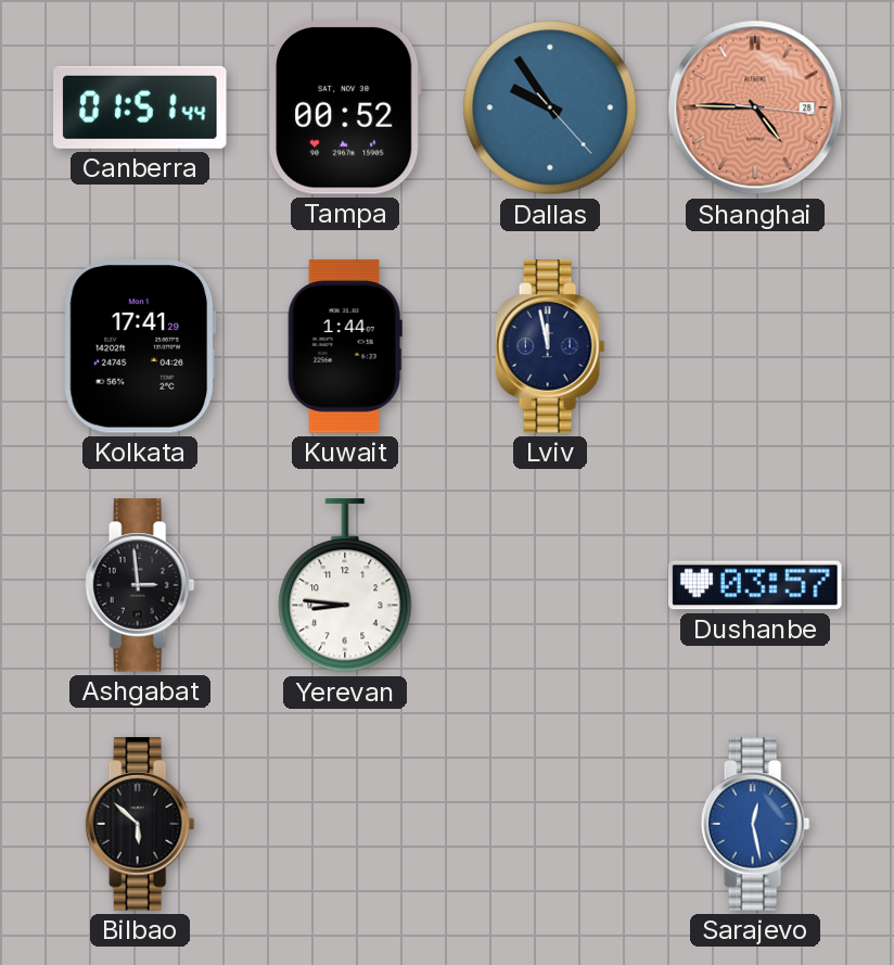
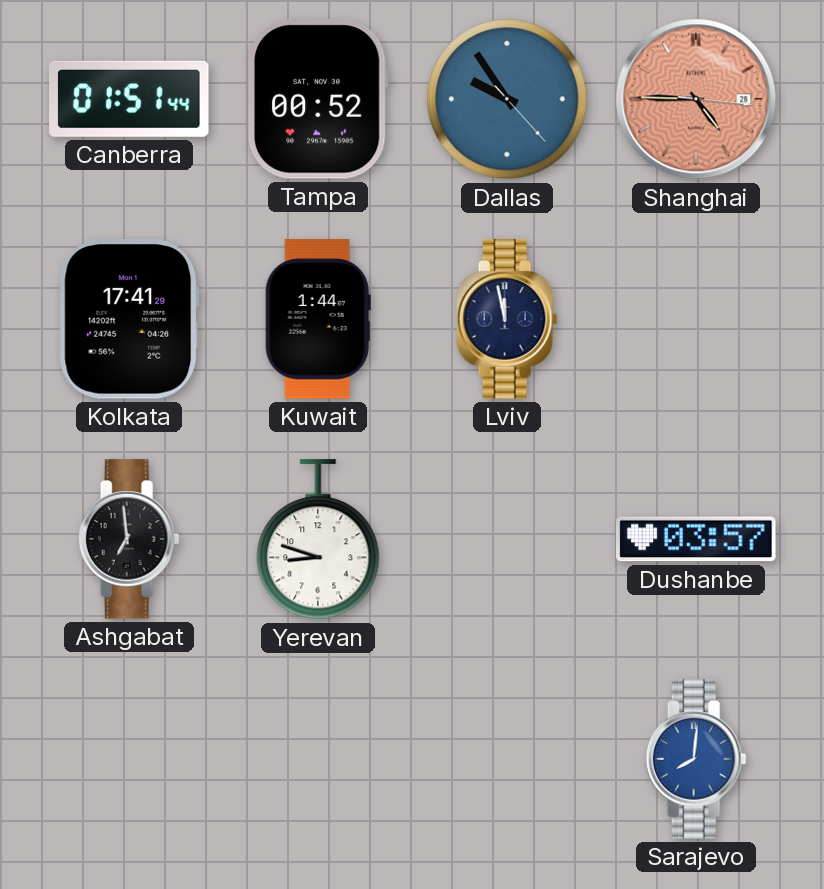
Ashgabat: 2:59 -> 6:59
Yerevan: 8:46 -> 8:48
Bilbao: 5:52 -> none
Sarajevo: 12:28 -> 8:01
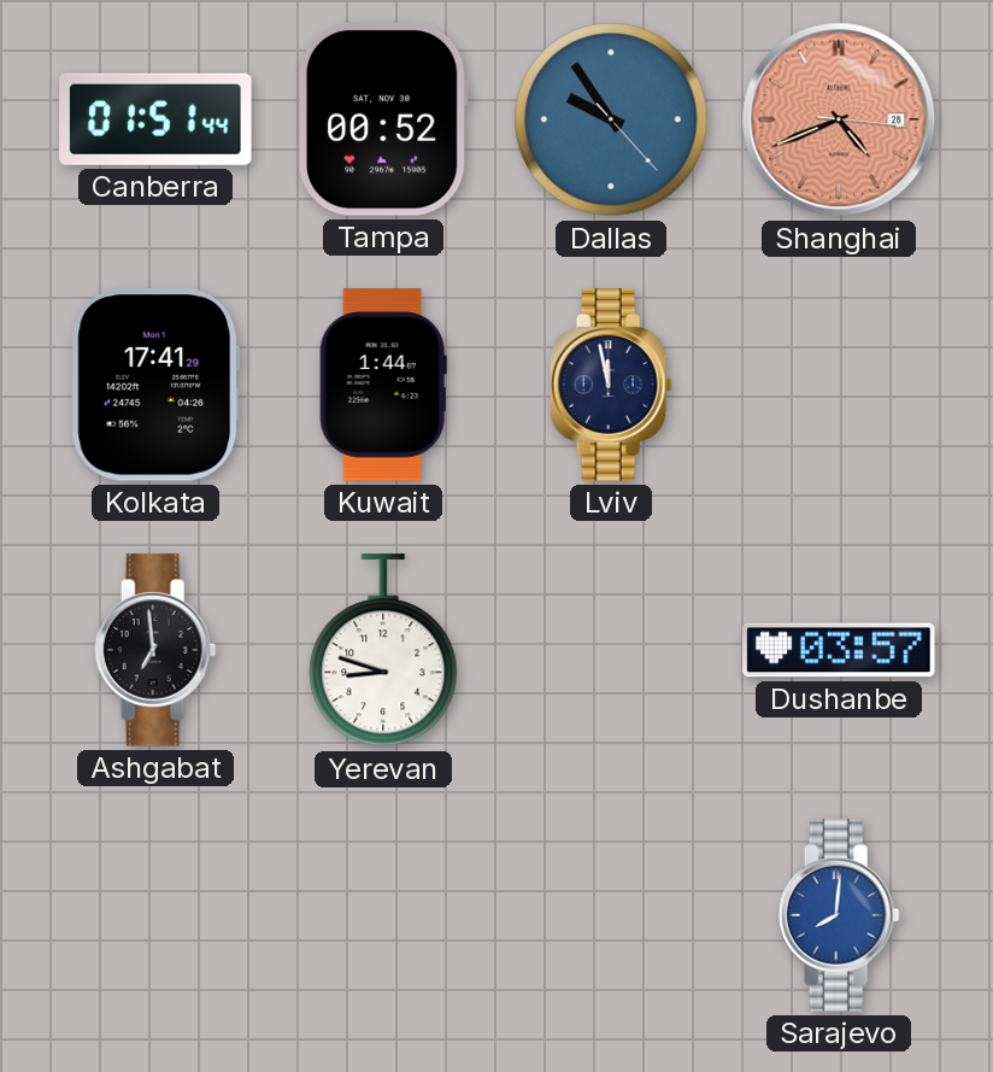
Shanghai: 4:45 -> 4:41
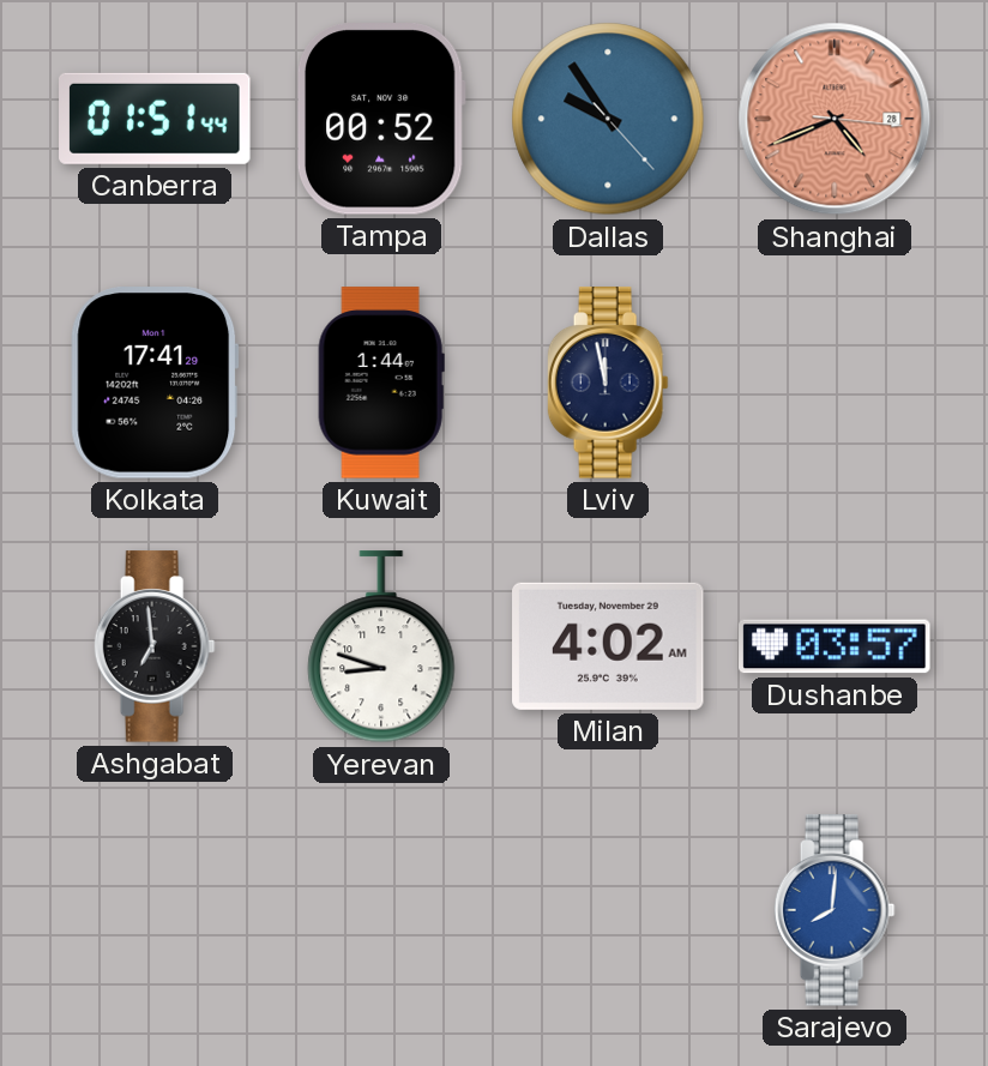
Milan: none -> 4:02
